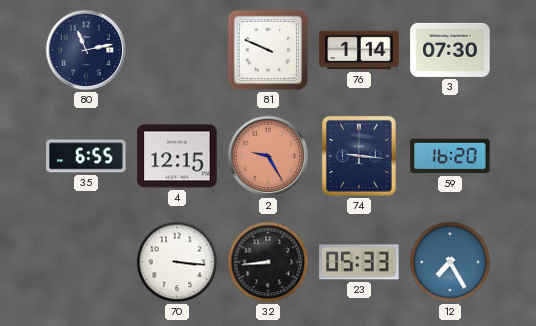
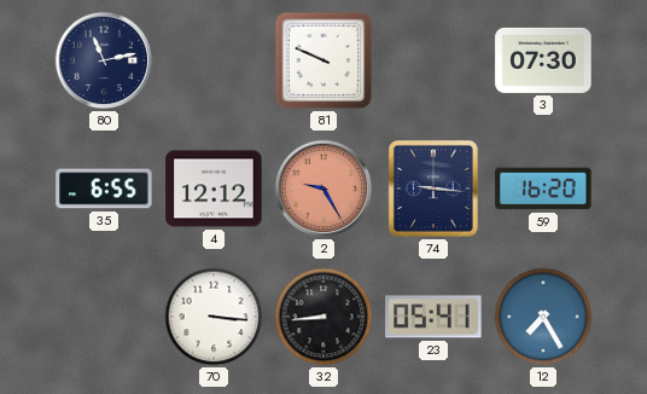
76: 1:14 -> none
4: 12:15 -> 12:12
23: 05:33 -> 05:41
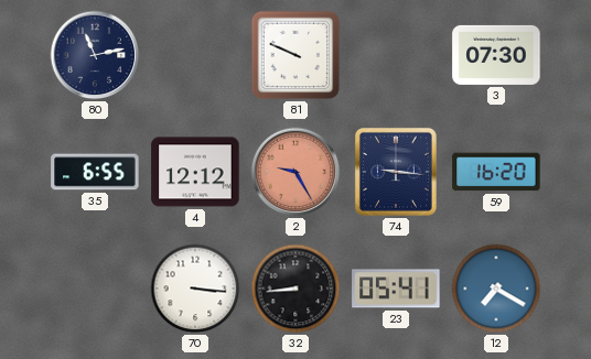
12: 7:25 -> 7:20
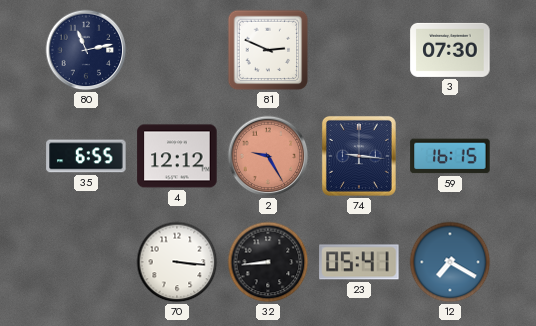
81: 9:49 -> 2:49
59: 16:20 -> 16:15
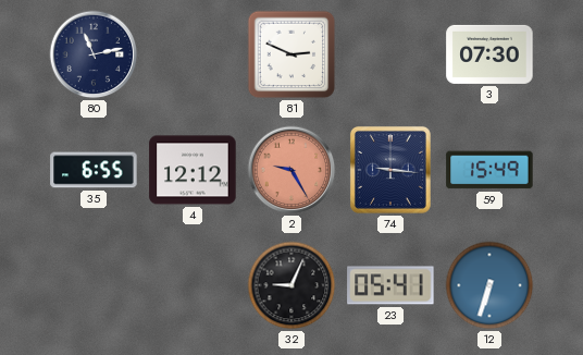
59: 16:15 -> 15:49
70: 3:16 -> none
32: 8:44 -> 9:04
12: 7:20 -> 6:33
